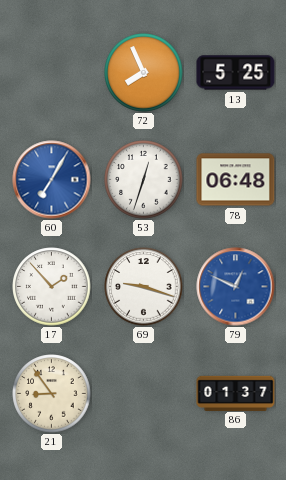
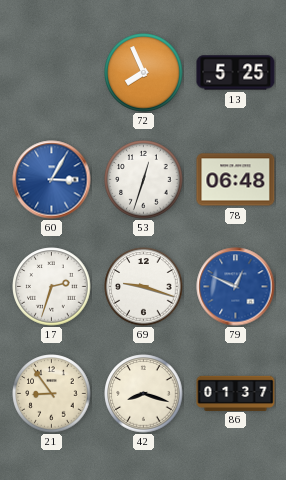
60: 7:05 -> 3:05
17: 1:53 -> 2:33
42: none -> 8:18
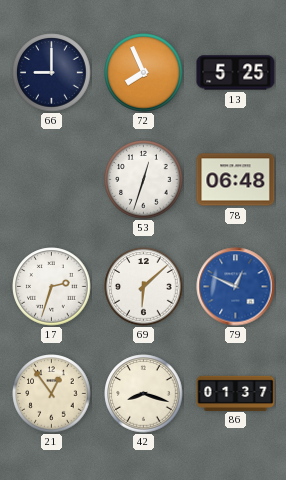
66: none -> 9:00
60: 3:05 -> none
69: 9:18 -> 6:08
21: 8:54 -> 12:54
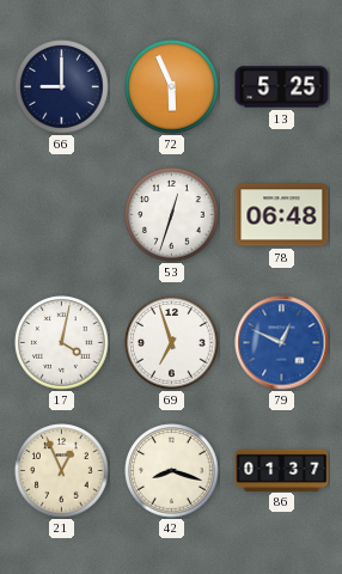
72: 7:56 -> 5:56
17: 2:33 -> 4:02
69: 6:08 -> 6:57
21: 12:54 -> 12:56
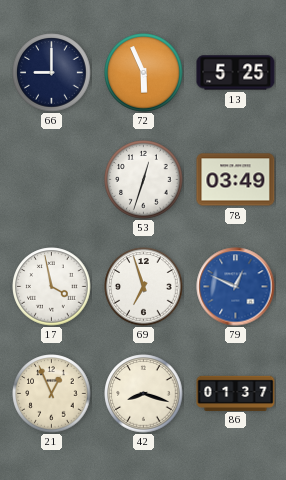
78: 06:48 -> 03:49
17: 4:02 -> 3:58
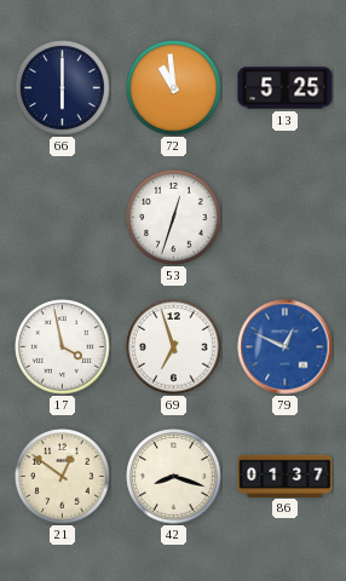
66: 9:00 -> 6:00
72: 5:56 -> 10:59
78: 03:49 -> none
21: 12:56 -> 12:51
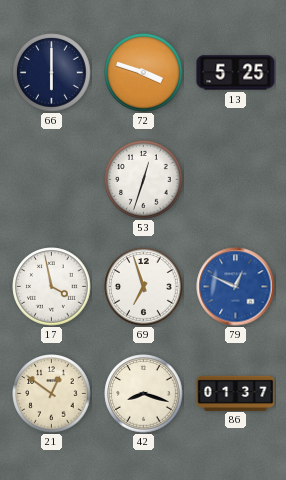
72: 10:59 -> 3:48
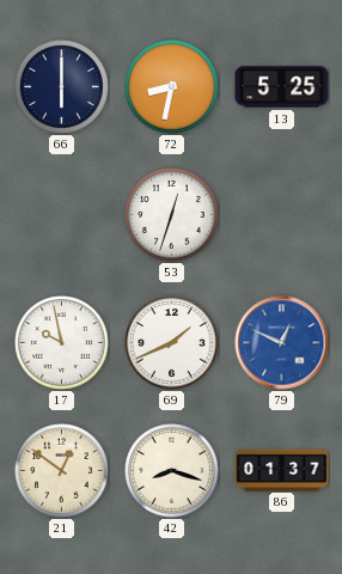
72: 3:48 -> 8:32
17: 3:58 -> 9:58
69: 6:57 -> 1:41
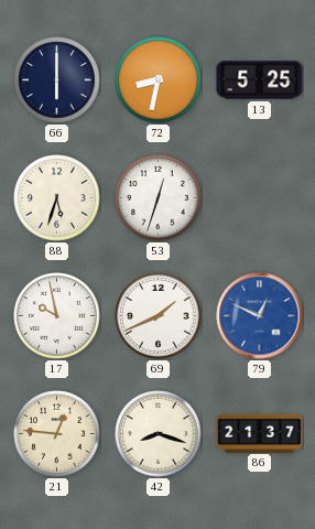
88: none -> 5:33
21: 12:51 -> 12:46
86: 01:37 -> 21:37
